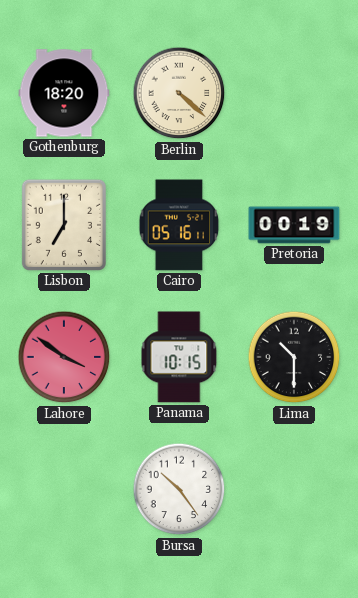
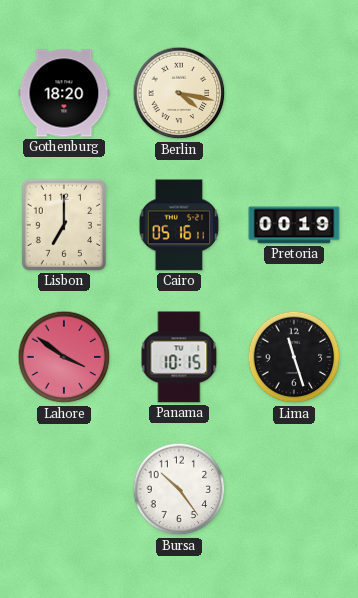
Berlin: 4:22 -> 4:17
Lima: 10:30 -> 11:27
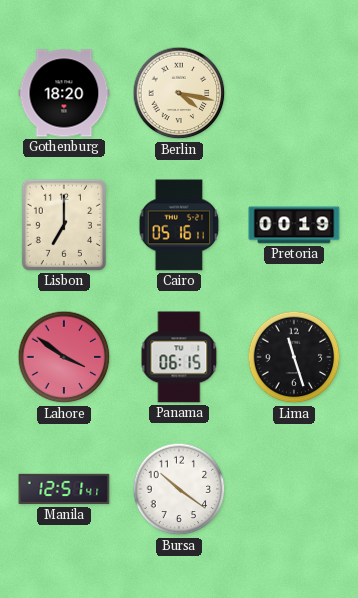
Panama: 10:15 -> 06:15
Manila: none -> 12:51
Bursa: 10:24 -> 10:21
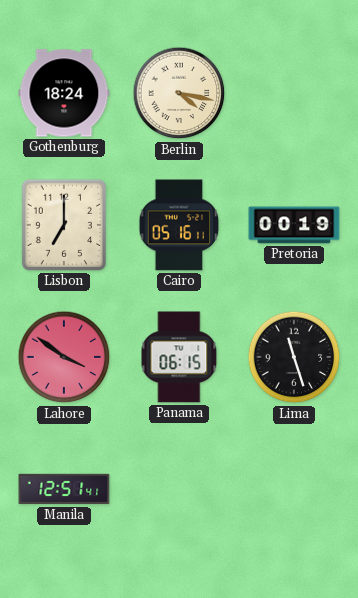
Gothenburg: 18:20 -> 18:24
Bursa: 10:21 -> none
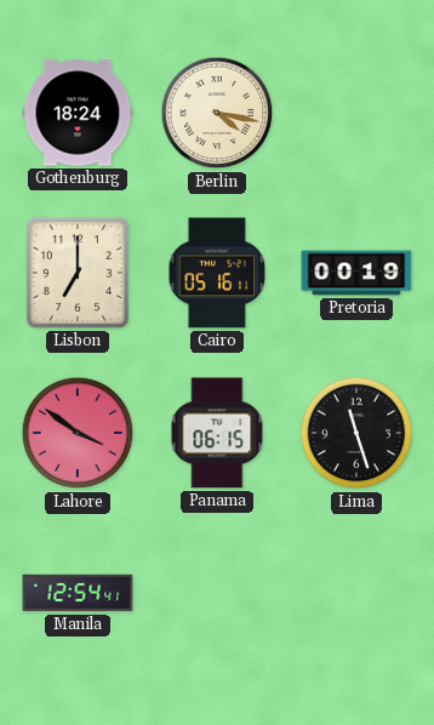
Manila: 12:51 -> 12:54
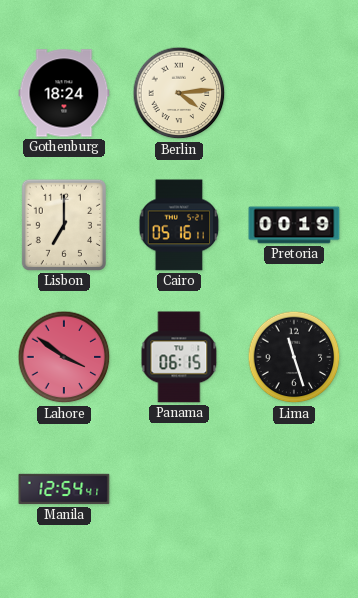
Berlin: 4:17 -> 4:14
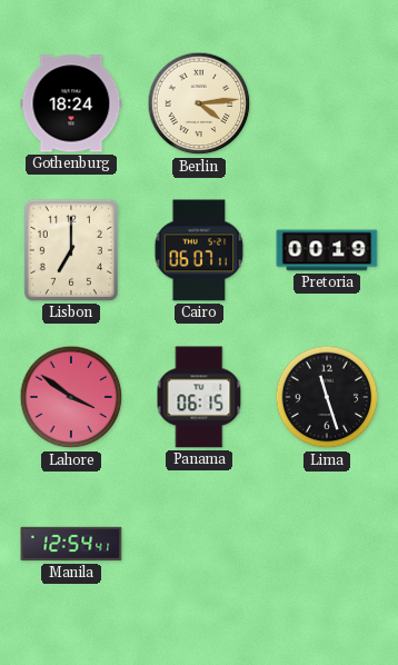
Cairo: 05:16 -> 06:07
